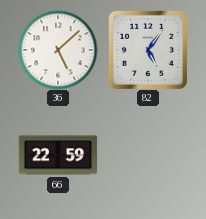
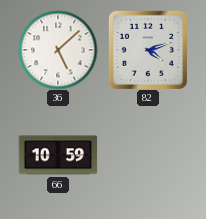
82: 5:06 -> 4:12
66: 22:59 -> 10:59
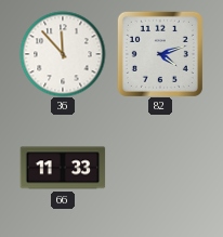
36: 5:08 -> 11:53
66: 10:59 -> 11:33
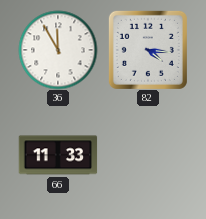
36: 11:53 -> 11:55
82: 4:12 -> 4:16
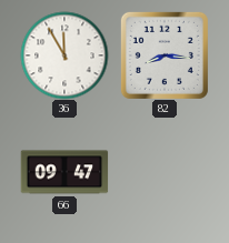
82: 4:16 -> 8:16
66: 11:33 -> 09:47
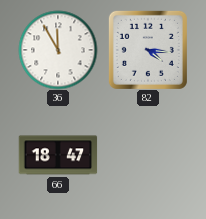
82: 8:16 -> 4:16
66: 09:47 -> 18:47
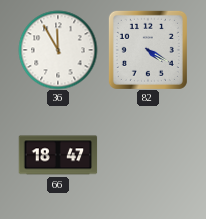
82: 4:16 -> 4:20
